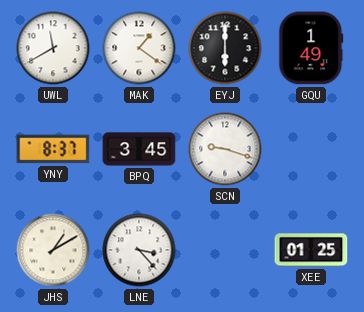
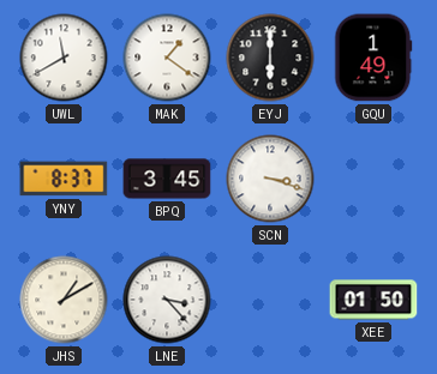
SCN: 9:18 -> 3:18
XEE: 01:25 -> 01:50
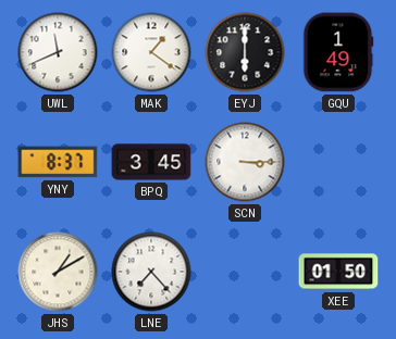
UWL: 11:40 -> 11:41
SCN: 3:18 -> 3:15
LNE: 3:23 -> 7:23
